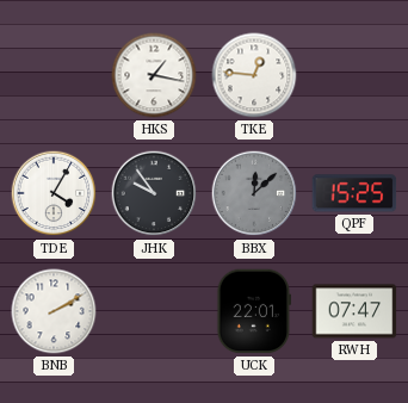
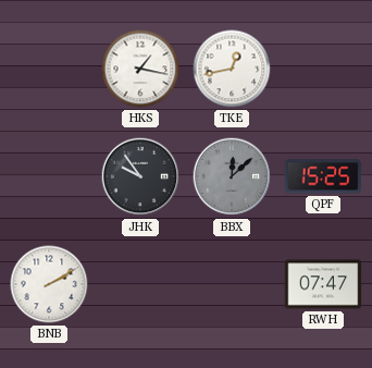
TKE: 12:46 -> 12:43
TDE: 4:05 -> none
UCK: 22:01 -> none
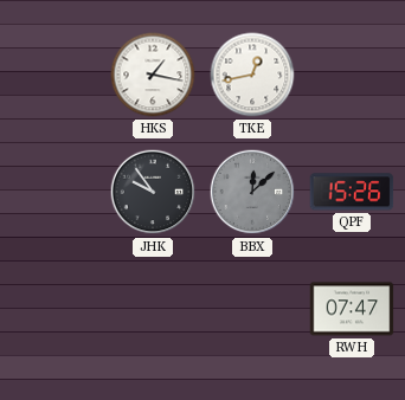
QPF: 15:25 -> 15:26
BNB: 2:10 -> none
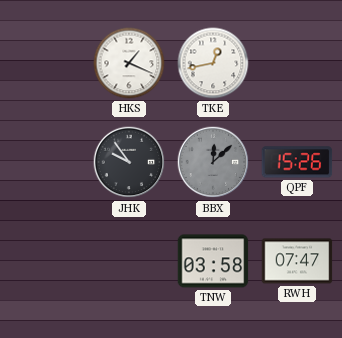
HKS: 1:17 -> 1:19
TNW: none -> 03:58
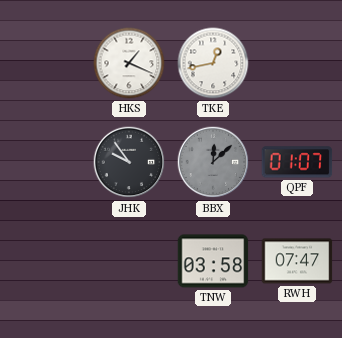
QPF: 15:26 -> 01:07
